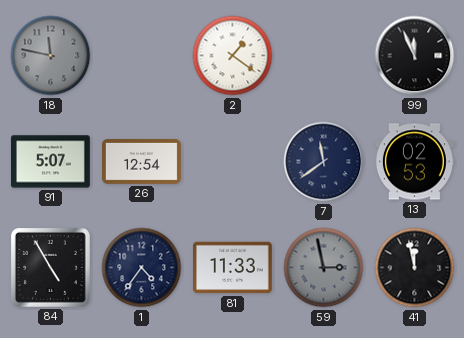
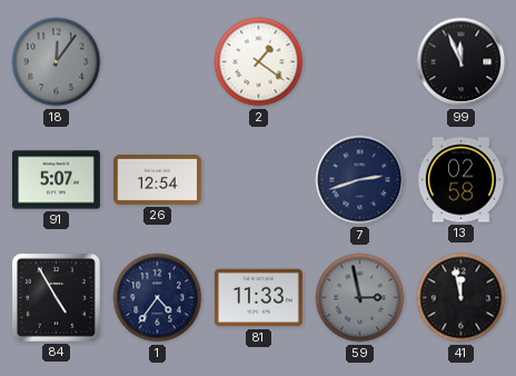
18: 11:47 -> 12:06
7: 11:39 -> 2:42
13: 02:53 -> 02:58
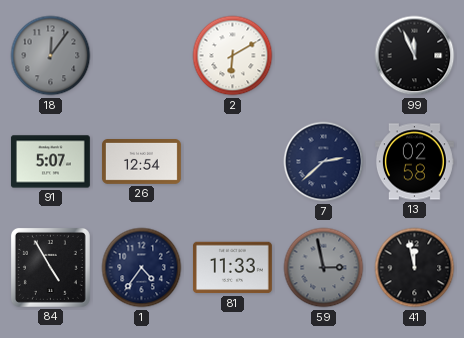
2: 1:21 -> 6:10
7: 2:42 -> 2:38
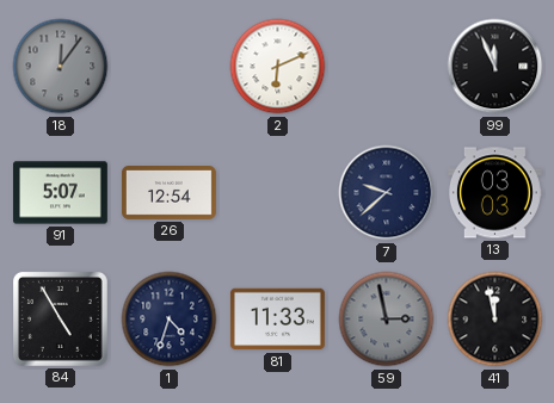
2: 6:10 -> 6:11
7: 2:38 -> 9:38
13: 02:58 -> 03:03
1: 4:36 -> 4:33
